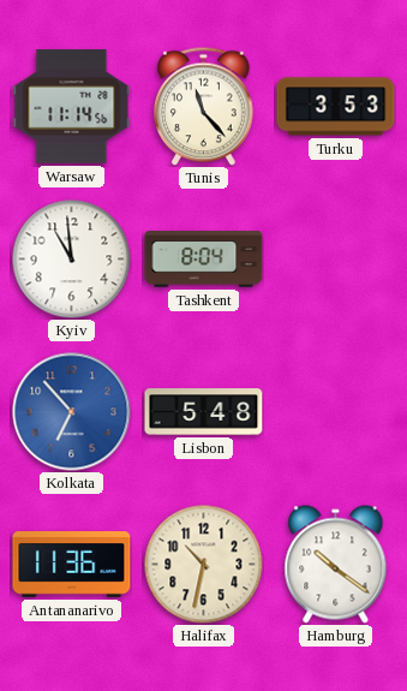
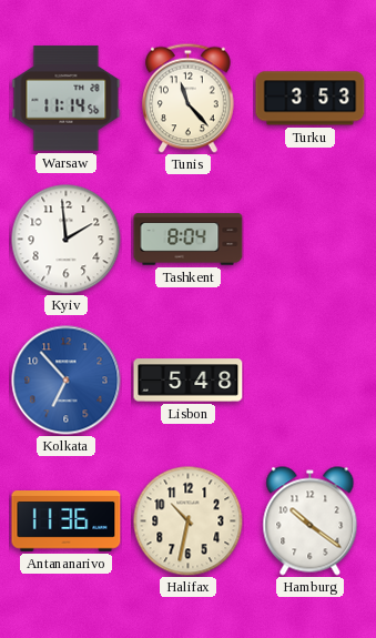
Kyiv: 10:59 -> 1:59
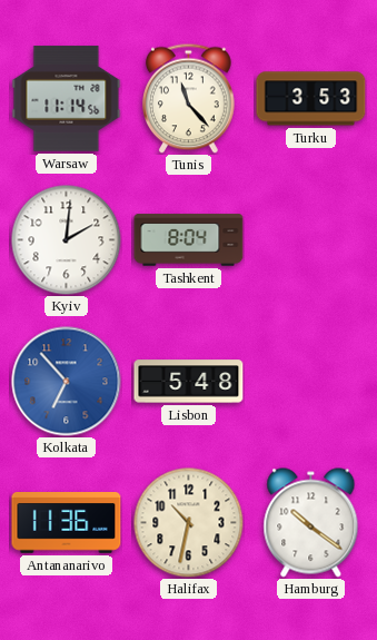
Kyiv: 1:59 -> 2:01
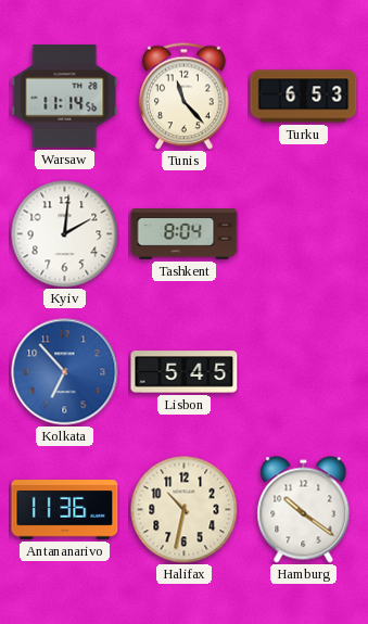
Turku: 3:53 -> 6:53
Lisbon: 5:48 -> 5:45
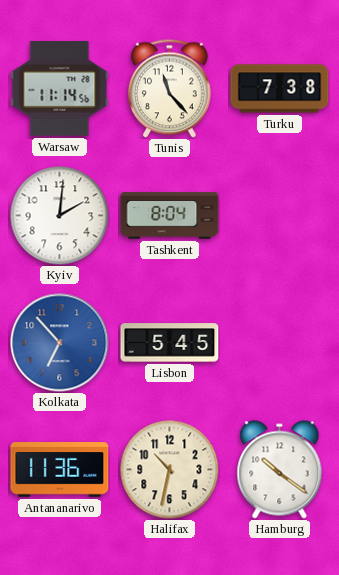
Turku: 6:53 -> 7:38
